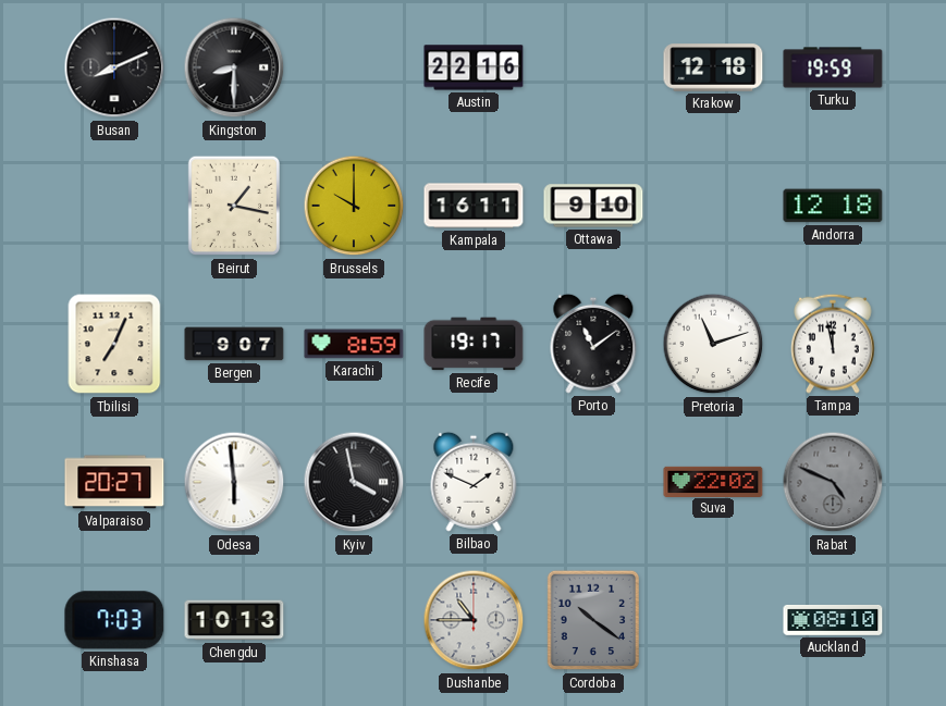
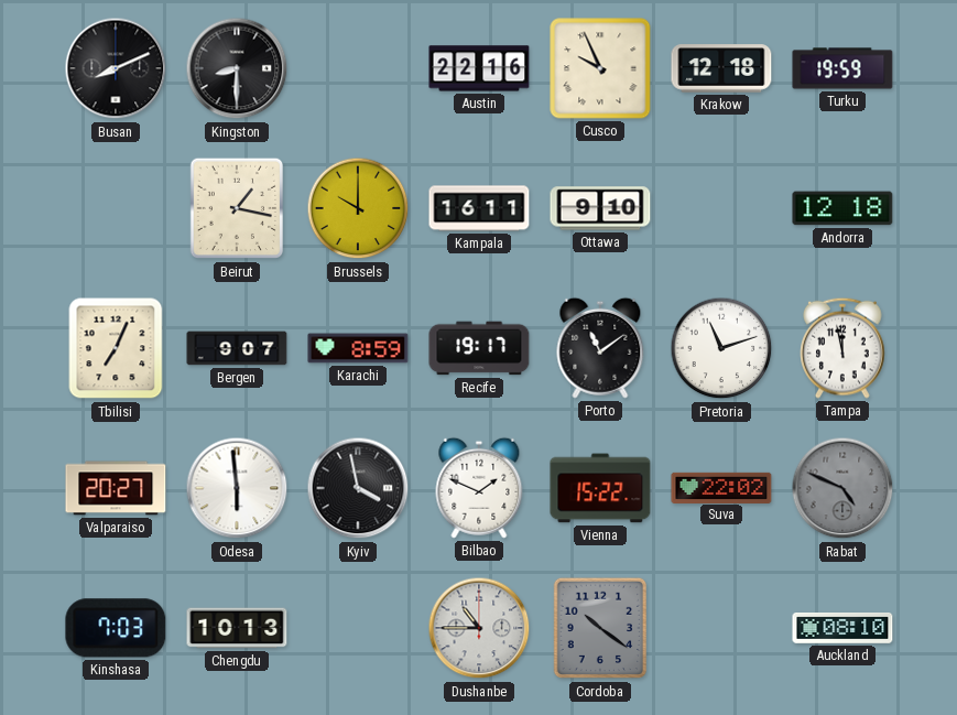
Cusco: none -> 9:56
Vienna: none -> 15:22
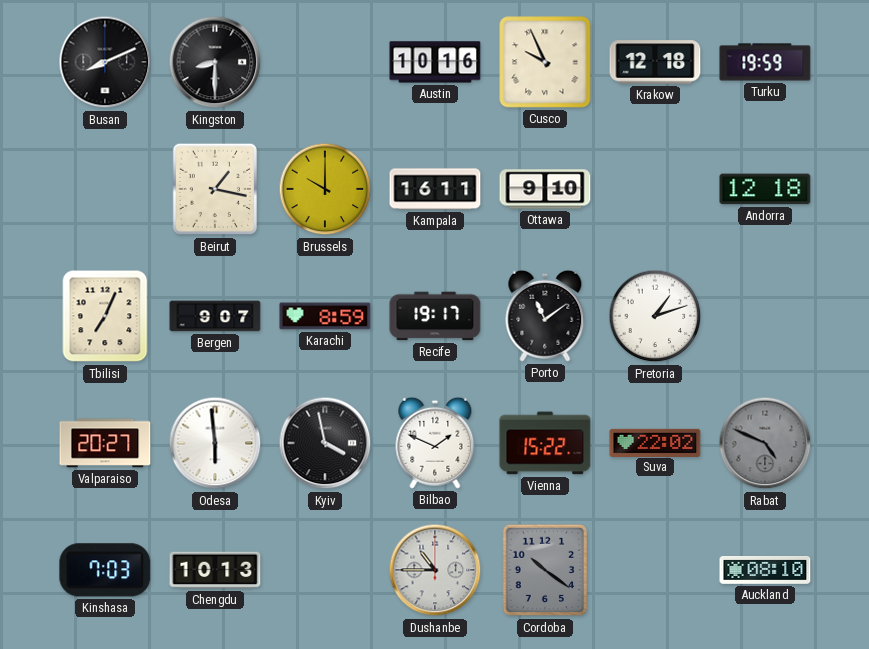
Austin: 22:16 -> 10:16
Pretoria: 11:12 -> 1:12
Tampa: 11:58 -> none
